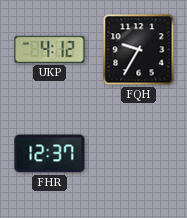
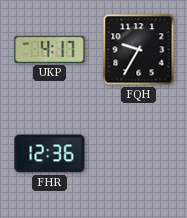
UKP: 4:12 -> 4:17
FHR: 12:37 -> 12:36
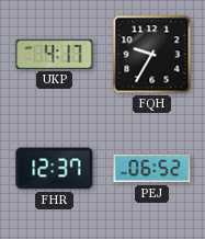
FHR: 12:36 -> 12:37
PEJ: none -> 06:52
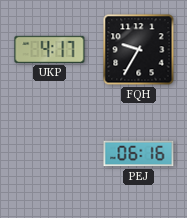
FHR: 12:37 -> none
PEJ: 06:52 -> 06:16
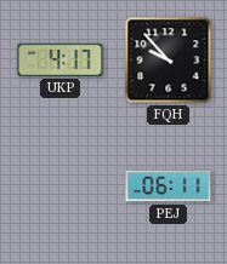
FQH: 9:35 -> 9:53
PEJ: 06:16 -> 06:11
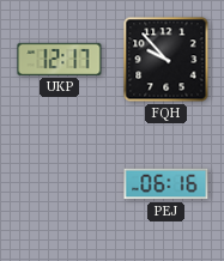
UKP: 4:17 -> 12:17
PEJ: 06:11 -> 06:16
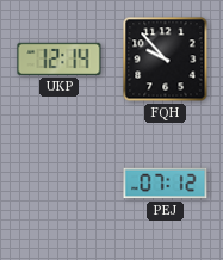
UKP: 12:17 -> 12:14
PEJ: 06:16 -> 07:12
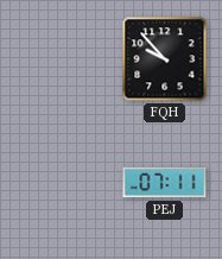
UKP: 12:14 -> none
PEJ: 07:12 -> 07:11
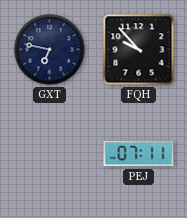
GXT: none -> 6:47
